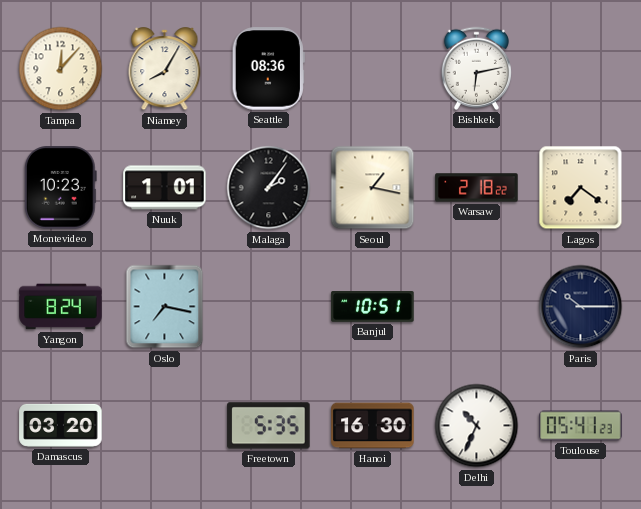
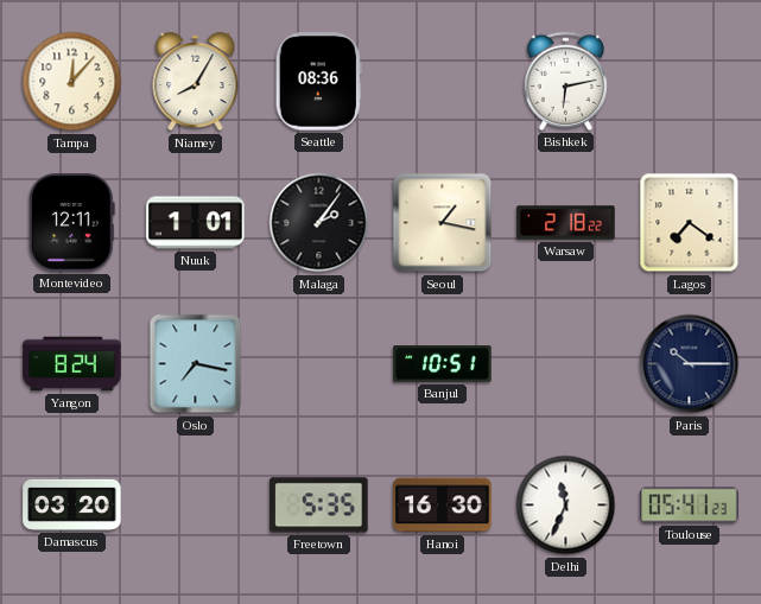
Montevideo: 10:23 -> 12:11
Delhi: 10:34 -> 11:34
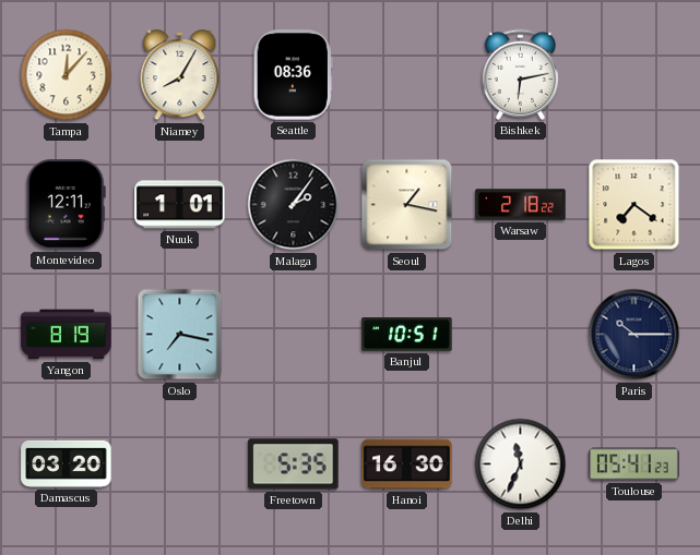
Yangon: 8:24 -> 8:19
